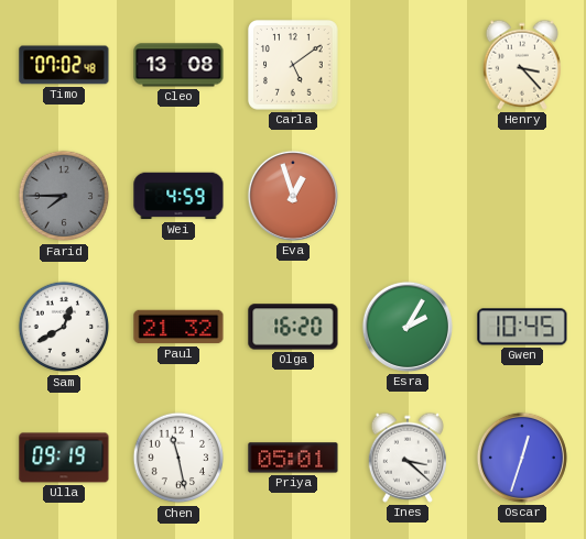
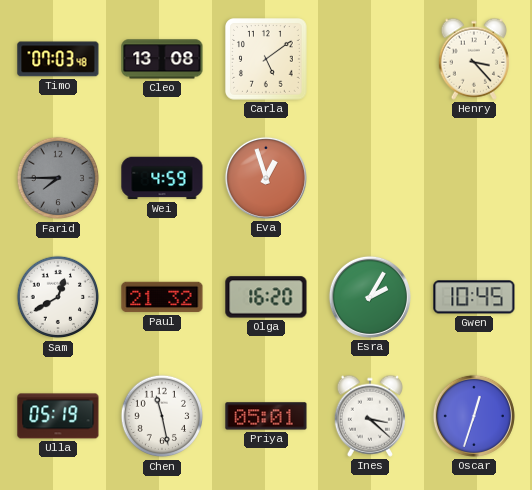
Timo: 07:02 -> 07:03
Ulla: 09:19 -> 05:19
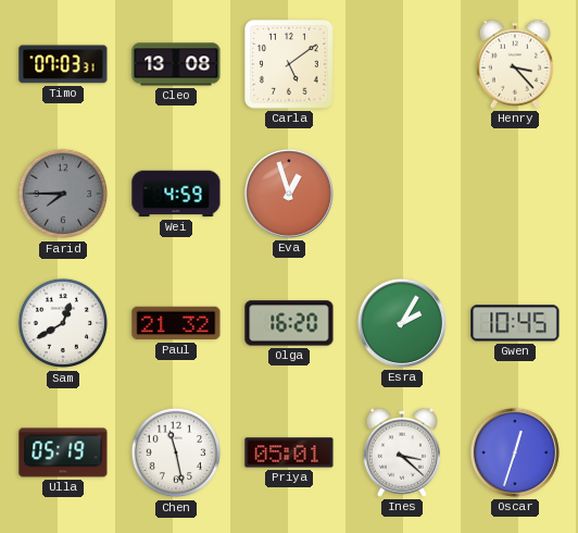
Timo: 07:03:48 -> 07:03:31
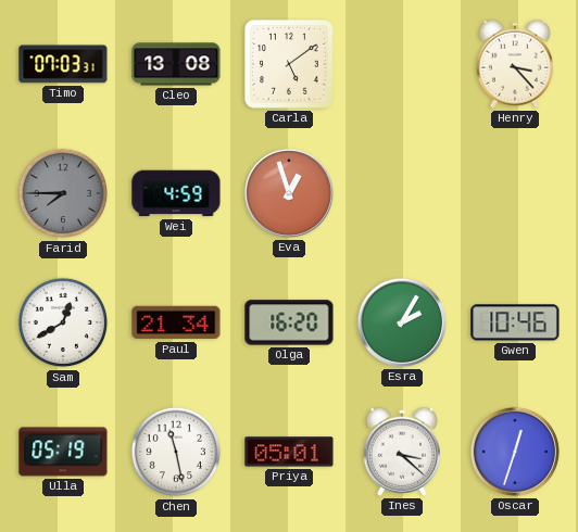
Paul: 21:32 -> 21:34
Gwen: 10:45 -> 10:46
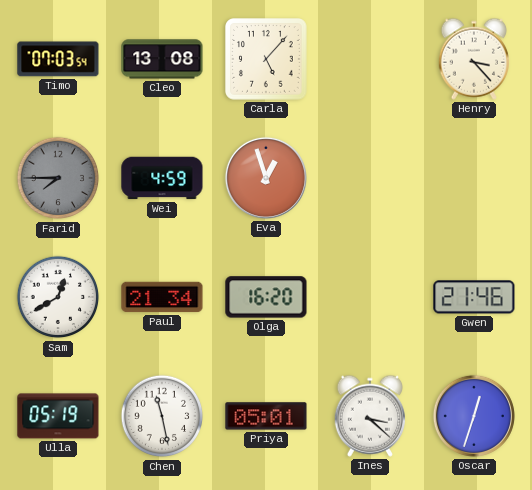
Timo: 07:03:31 -> 07:03:54
Carla: 5:09 -> 5:07
Esra: 2:05 -> none
Gwen: 10:46 -> 21:46
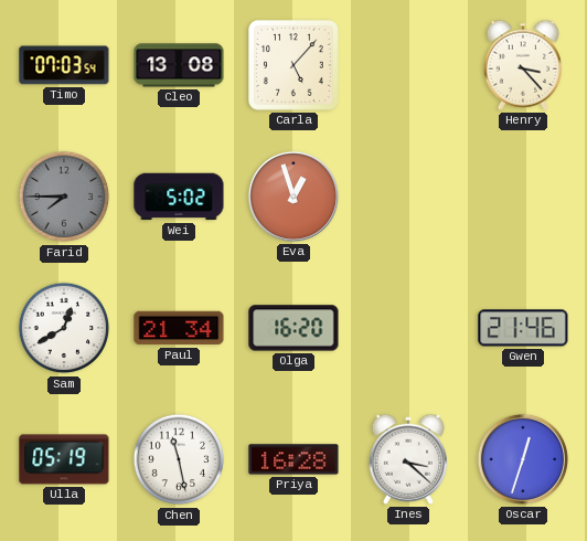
Wei: 4:59 -> 5:02
Priya: 05:01 -> 16:28
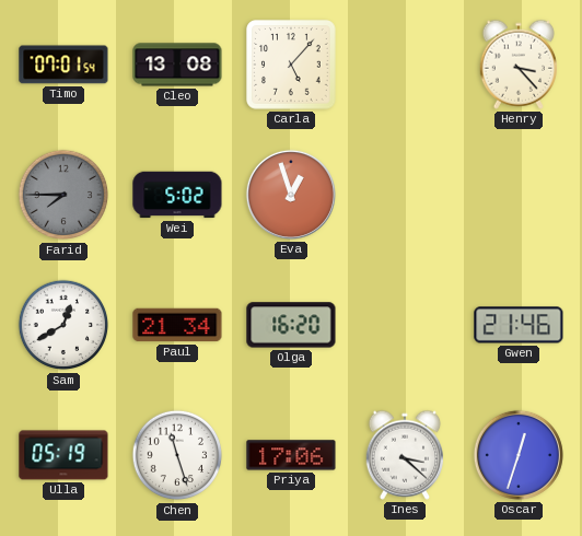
Timo: 07:03 -> 07:01
Chen: 11:28 -> 11:27
Priya: 16:28 -> 17:06
